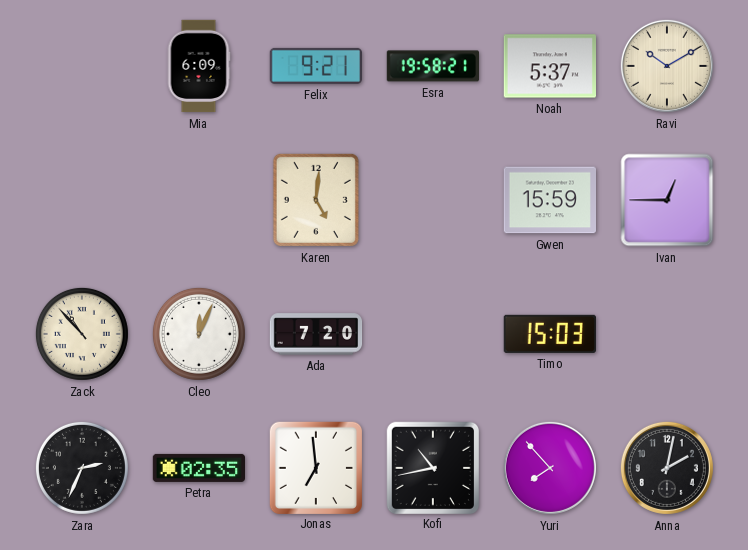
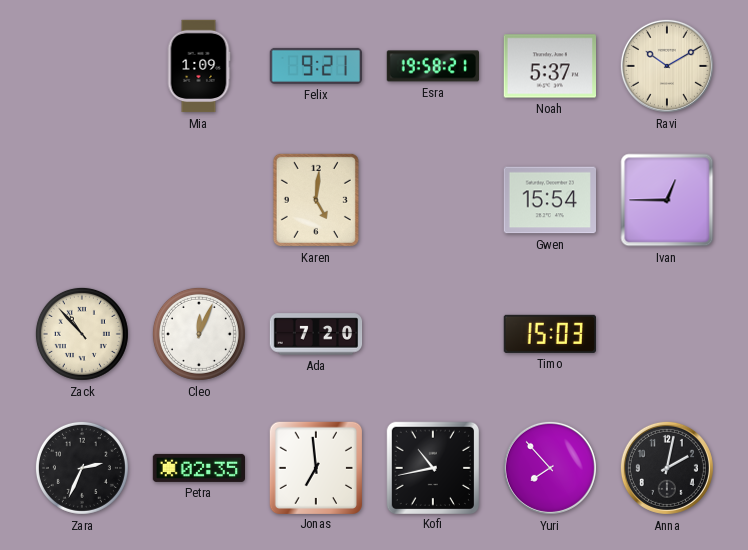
Mia: 6:09 -> 1:09
Gwen: 15:59 -> 15:54
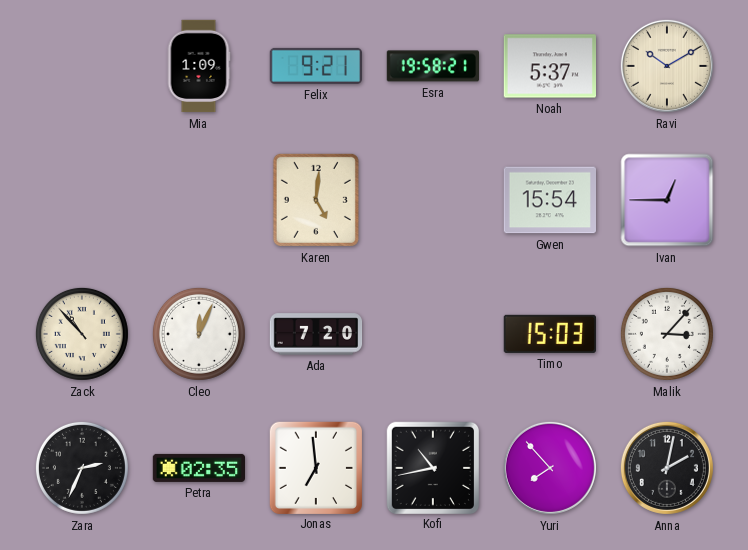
Malik: none -> 3:07
